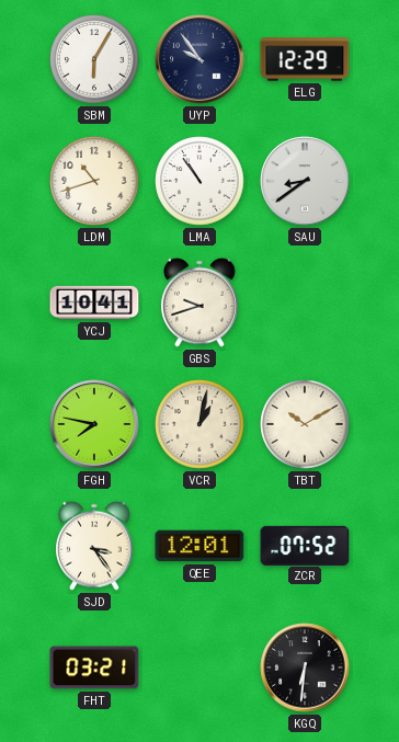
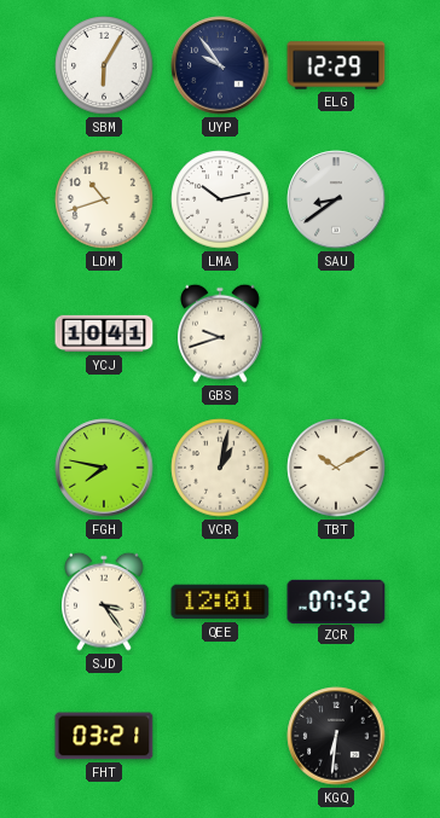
LMA: 10:54 -> 10:13
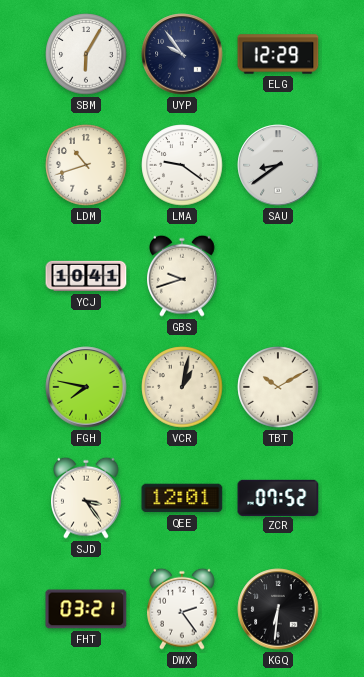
LMA: 10:13 -> 9:21
DWX: none -> 2:24
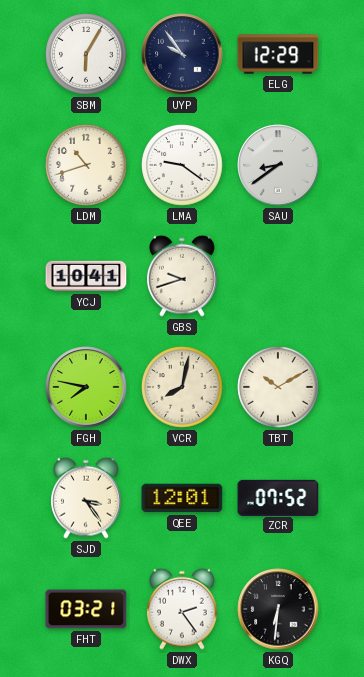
VCR: 1:02 -> 8:02
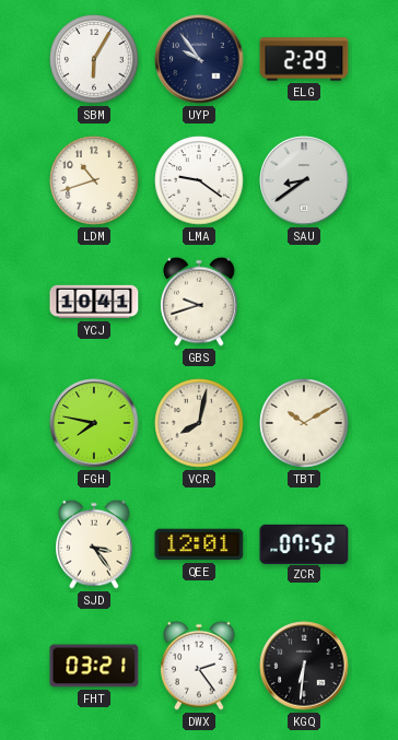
ELG: 12:29 -> 2:29
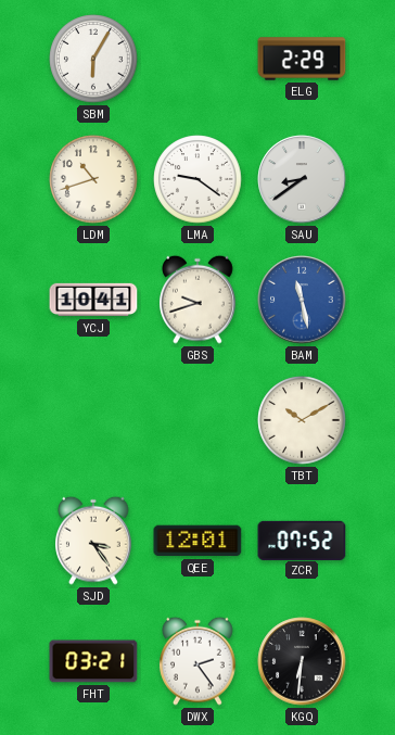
UYP: 9:54 -> none
BAM: none -> 11:28
FGH: 7:47 -> none
VCR: 8:02 -> none
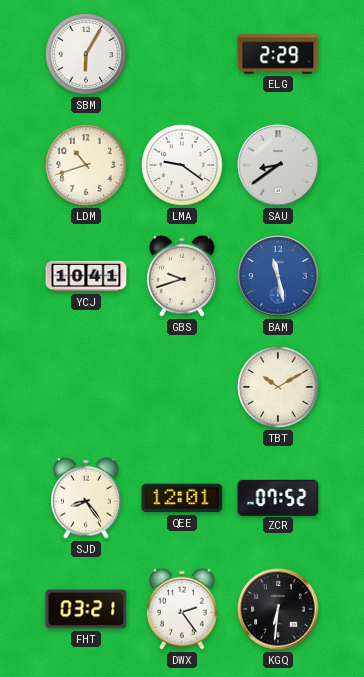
SJD: 3:24 -> 8:24
